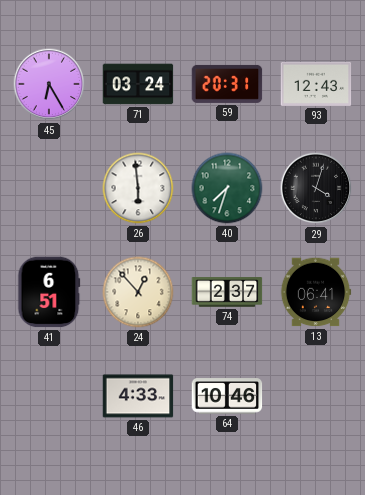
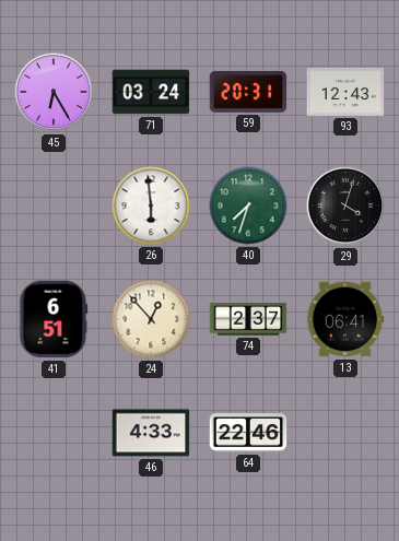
64: 10:46 -> 22:46
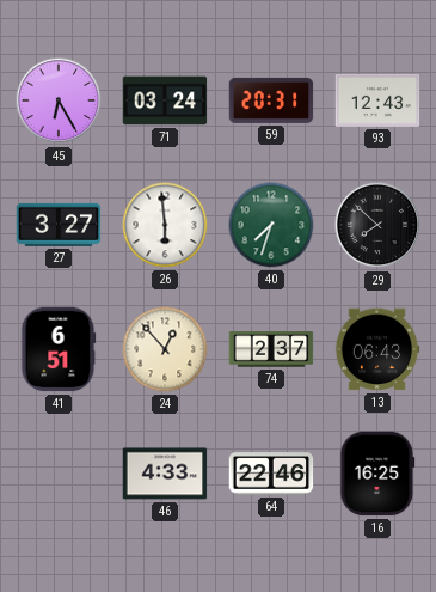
27: none -> 3:27
29: 4:03 -> 7:52
13: 06:41 -> 06:43
16: none -> 16:25
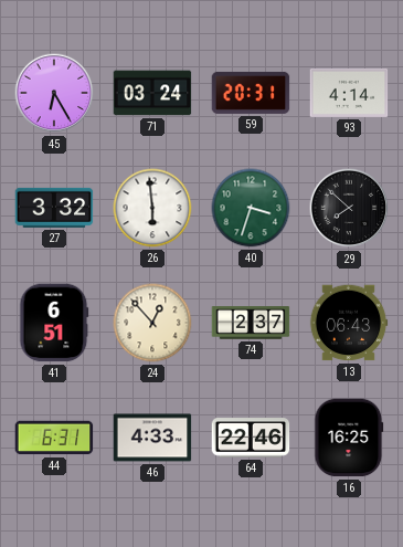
93: 12:43 -> 4:14
27: 3:27 -> 3:32
40: 7:33 -> 3:33
44: none -> 6:31
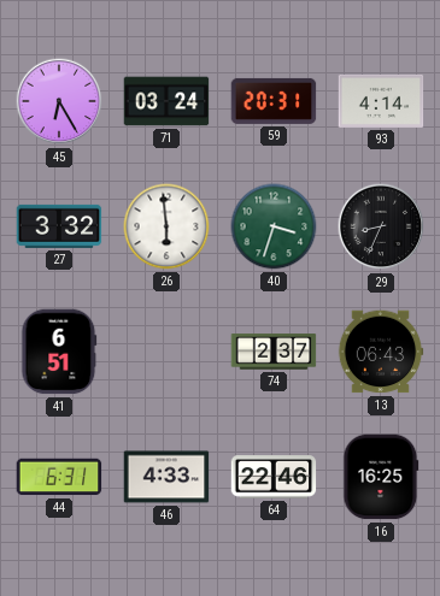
29: 7:52 -> 8:34
24: 12:53 -> none
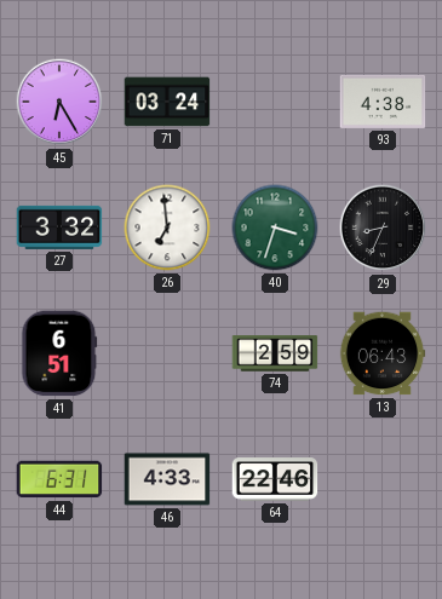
59: 20:31 -> none
93: 4:14 -> 4:38
26: 5:59 -> 6:59
74: 2:37 -> 2:59
16: 16:25 -> none
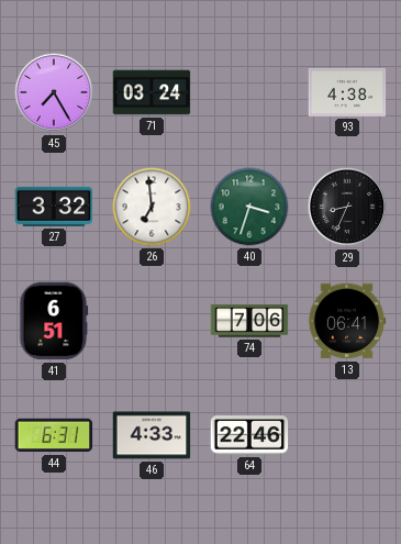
45: 6:25 -> 7:25
74: 2:59 -> 7:06
13: 06:43 -> 06:41
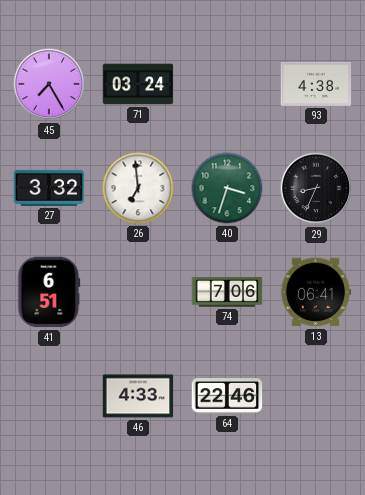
44: 6:31 -> none
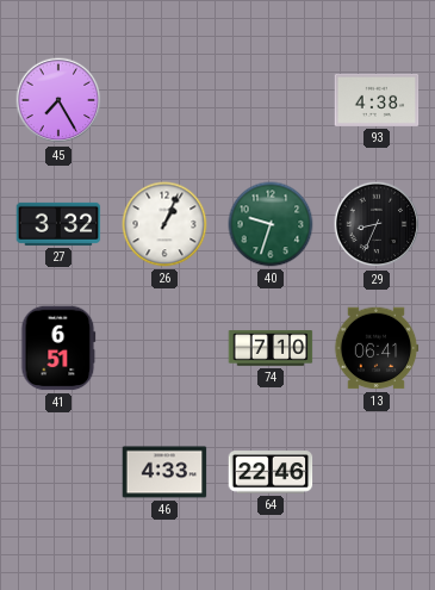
71: 03:24 -> none
26: 6:59 -> 1:04
40: 3:33 -> 9:33
74: 7:06 -> 7:10
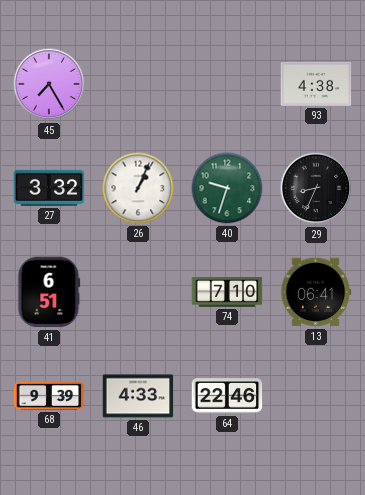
68: none -> 9:39
